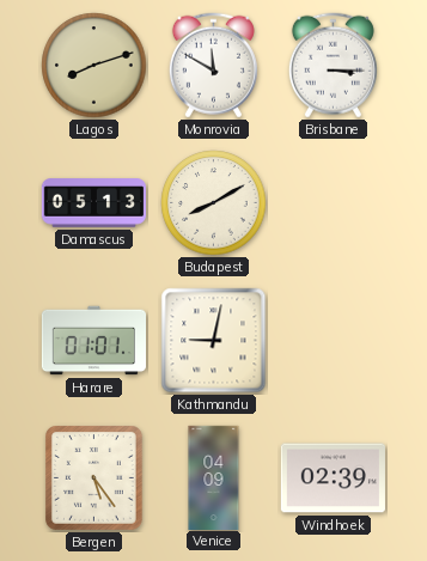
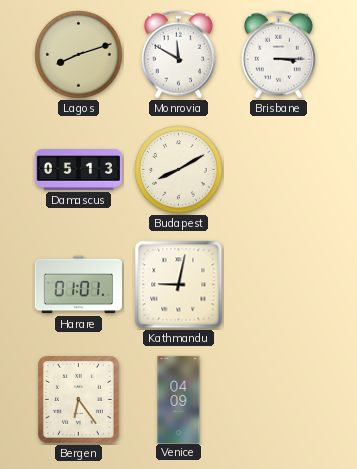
Bergen: 5:24 -> 6:24
Windhoek: 02:39 -> none
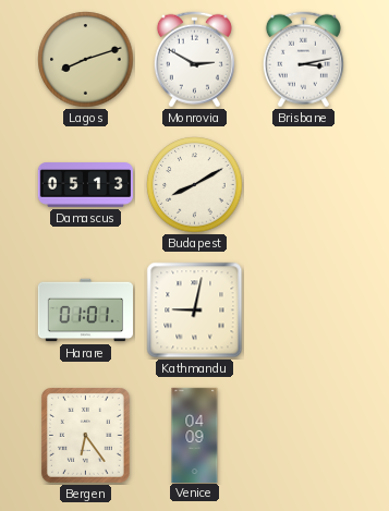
Monrovia: 11:50 -> 2:50
Brisbane: 3:15 -> 3:13
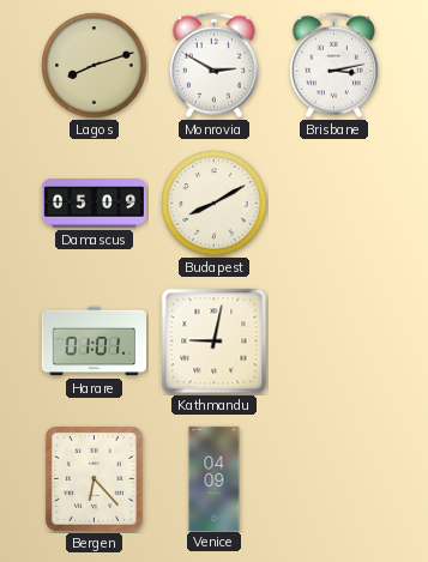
Damascus: 05:13 -> 05:09
Bergen: 6:24 -> 6:23
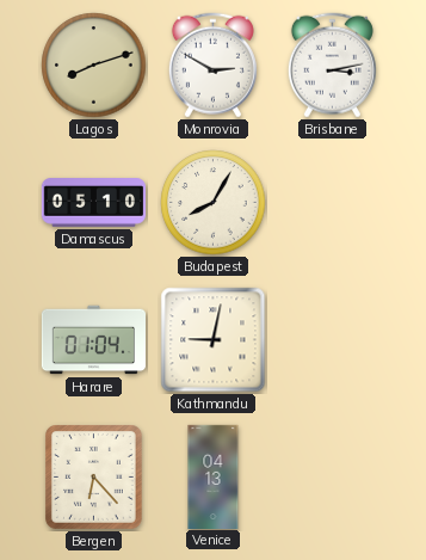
Damascus: 05:09 -> 05:10
Budapest: 8:10 -> 8:05
Harare: 01:01 -> 01:04
Venice: 04:09 -> 04:13
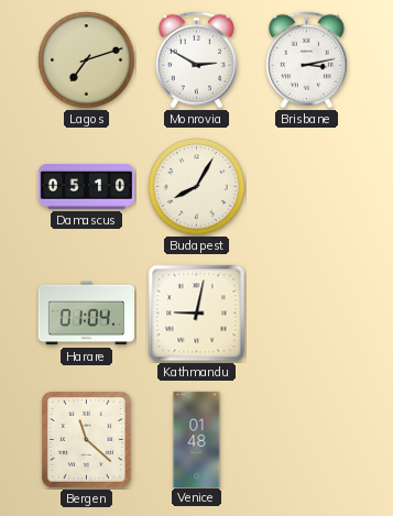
Lagos: 8:12 -> 7:12
Bergen: 6:23 -> 11:22
Venice: 04:13 -> 01:48
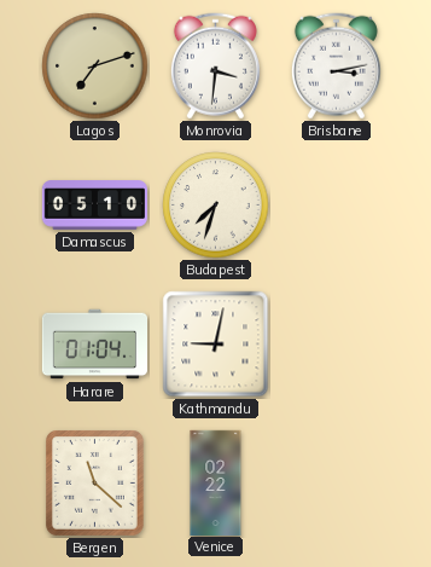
Monrovia: 2:50 -> 3:31
Budapest: 8:05 -> 7:33
Venice: 01:48 -> 02:22
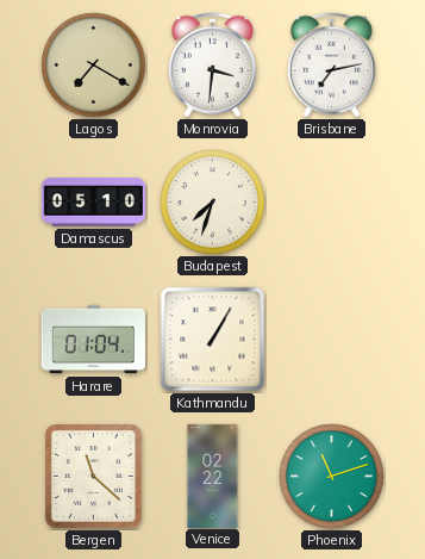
Lagos: 7:12 -> 7:20
Brisbane: 3:13 -> 7:13
Kathmandu: 9:02 -> 1:05
Phoenix: none -> 11:12
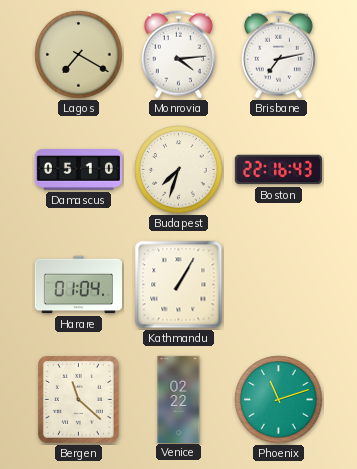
Monrovia: 3:31 -> 4:14
Boston: none -> 22:16
